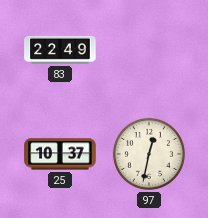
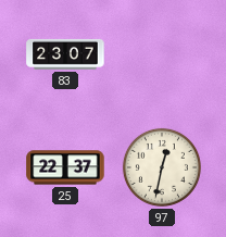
83: 22:49 -> 23:07
25: 10:37 -> 22:37
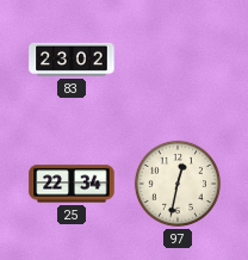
83: 23:07 -> 23:02
25: 22:37 -> 22:34
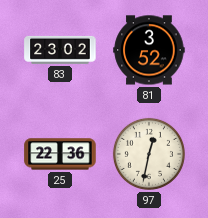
81: none -> 3:52
25: 22:34 -> 22:36
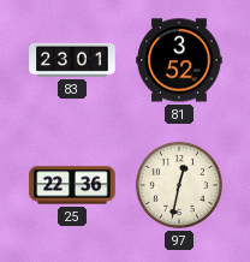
83: 23:02 -> 23:01
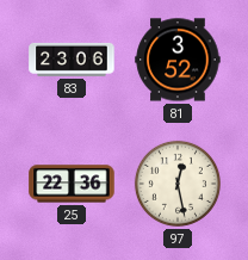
83: 23:01 -> 23:06
97: 12:32 -> 12:28
